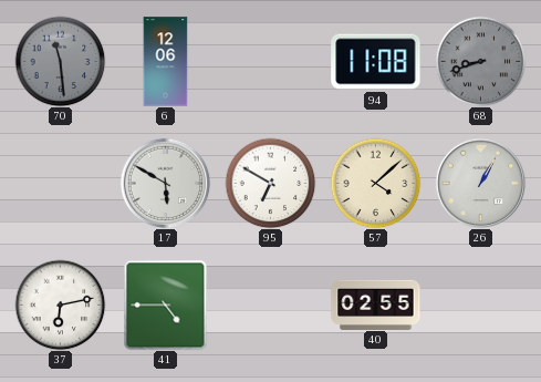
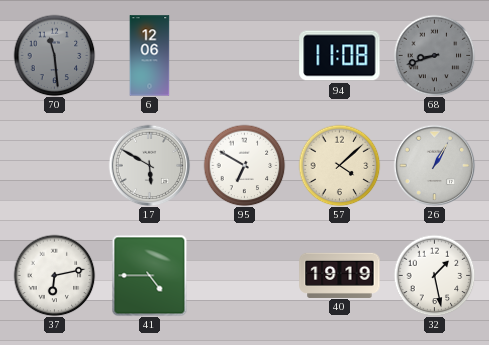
40: 02:55 -> 19:19
32: none -> 1:28
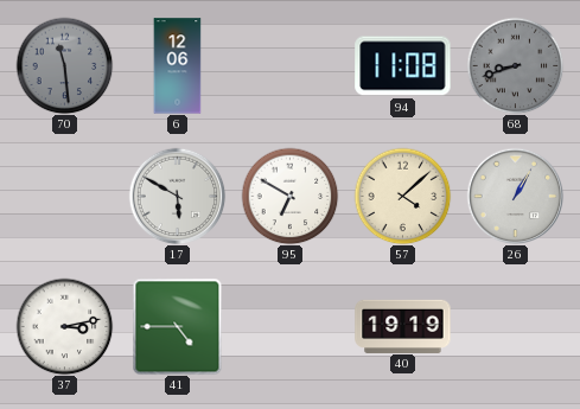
37: 6:13 -> 3:13
32: 1:28 -> none
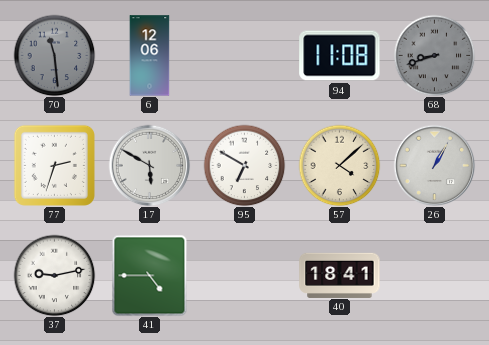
77: none -> 2:33
37: 3:13 -> 9:13
40: 19:19 -> 18:41
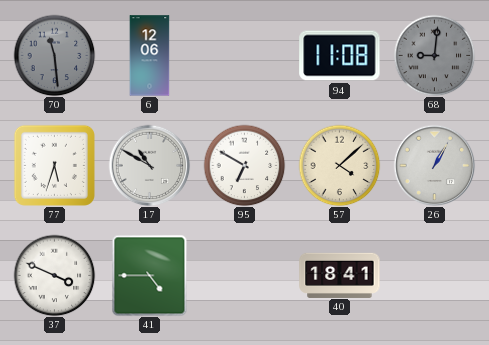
68: 8:42 -> 9:01
77: 2:33 -> 5:33
17: 5:50 -> 10:50
37: 9:13 -> 3:49
